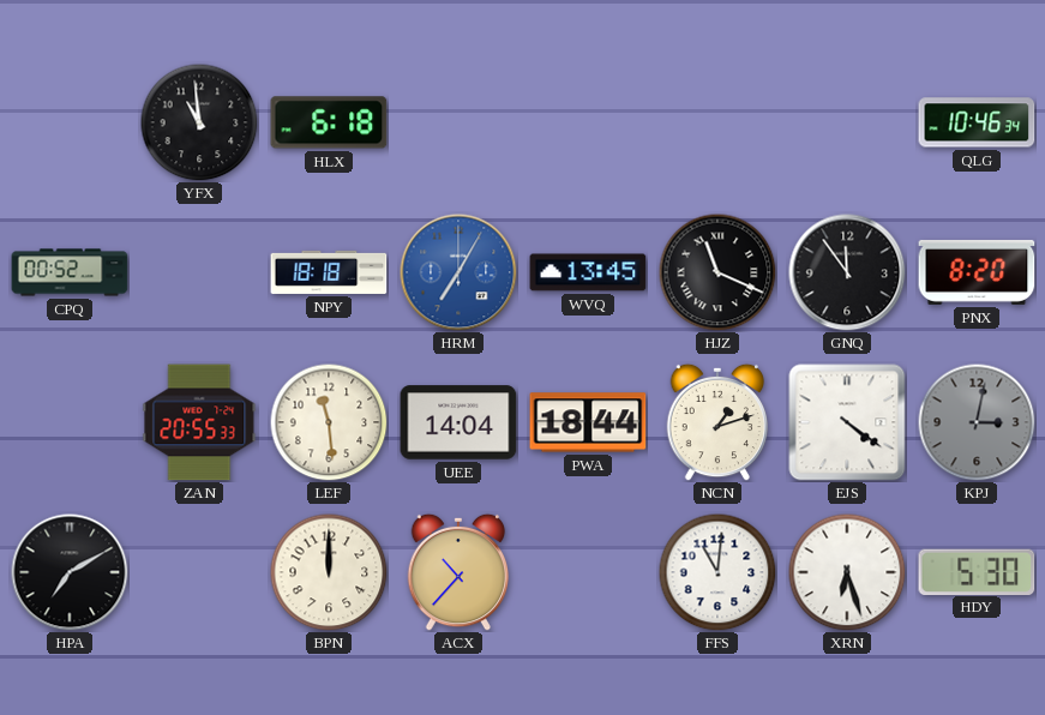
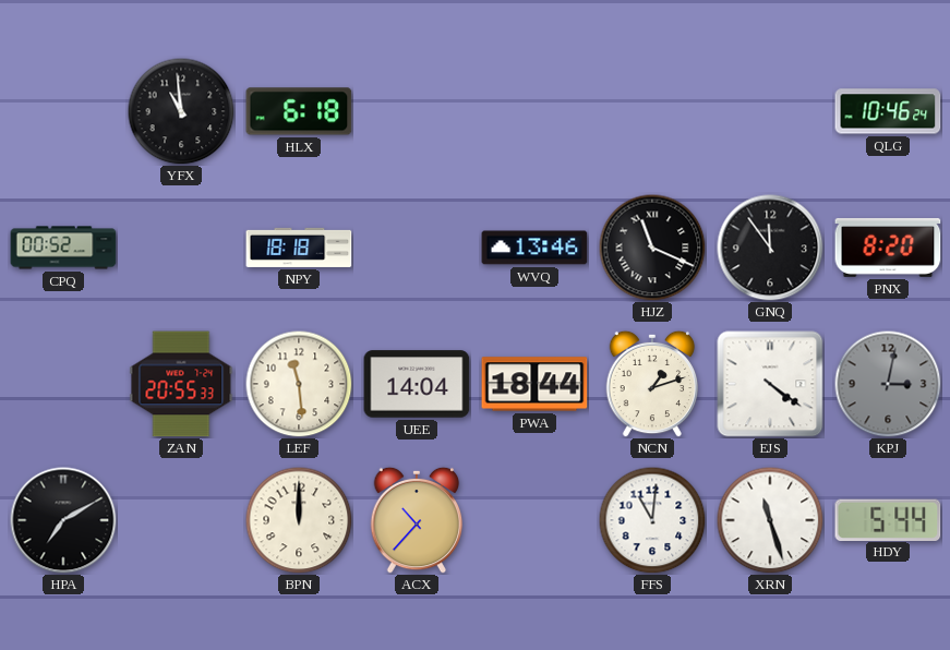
QLG: 10:46:34 -> 10:46:24
HRM: 7:05 -> none
WVQ: 13:45 -> 13:46
XRN: 6:27 -> 11:27
HDY: 5:30 -> 5:44
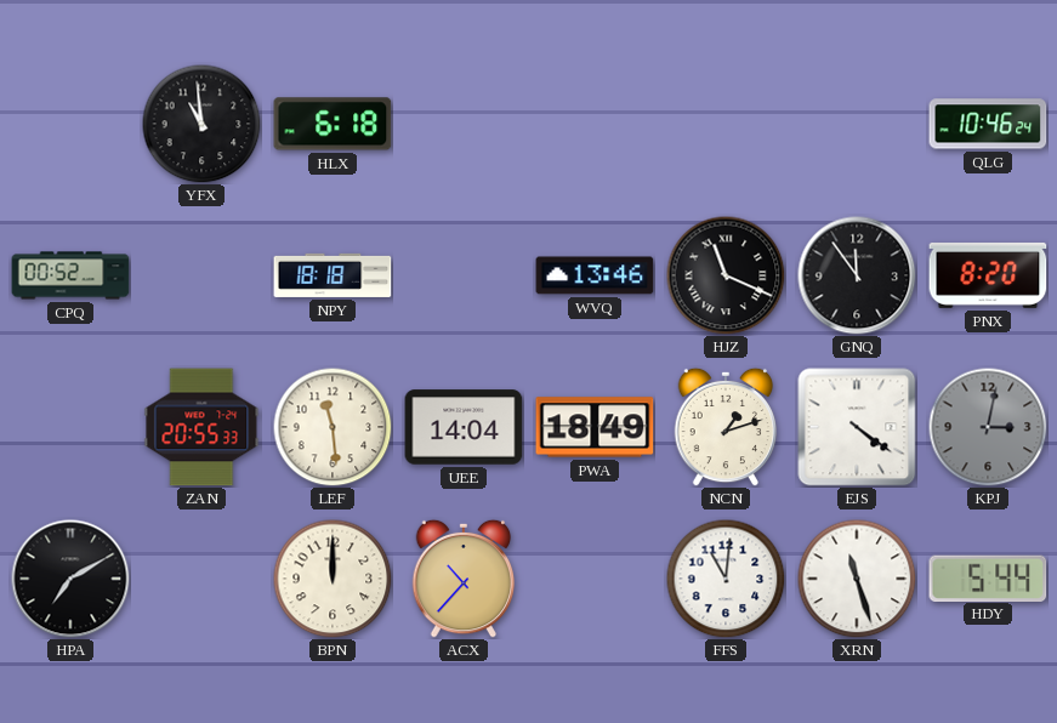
PWA: 18:44 -> 18:49
